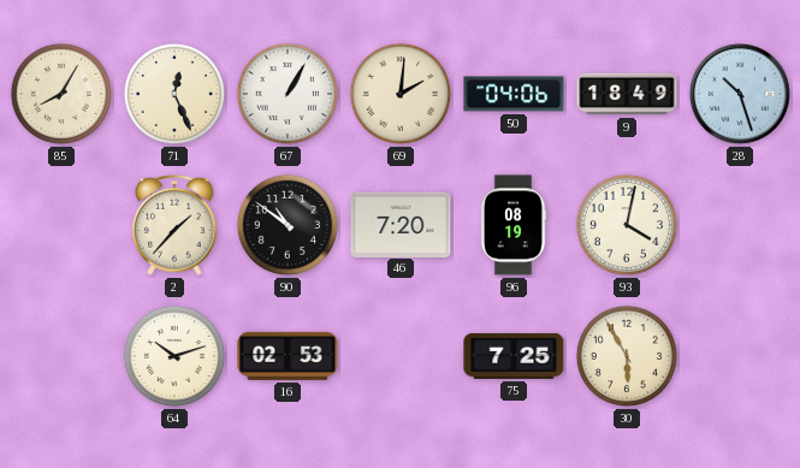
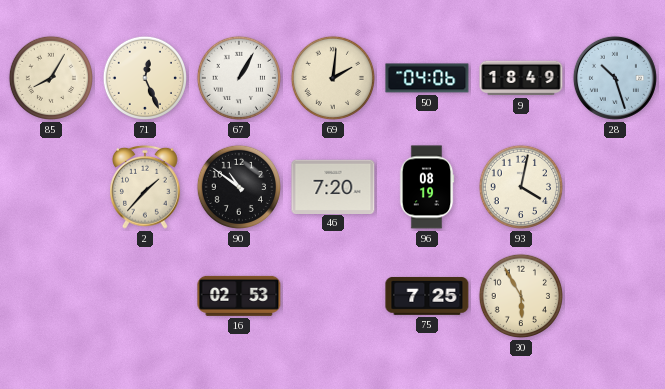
64: 10:12 -> none
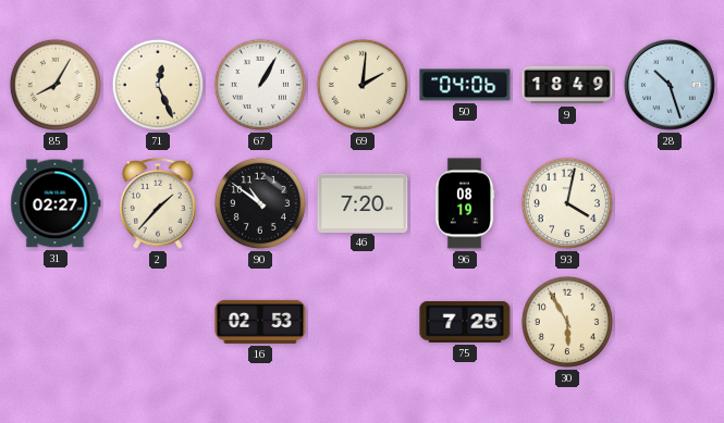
31: none -> 02:27
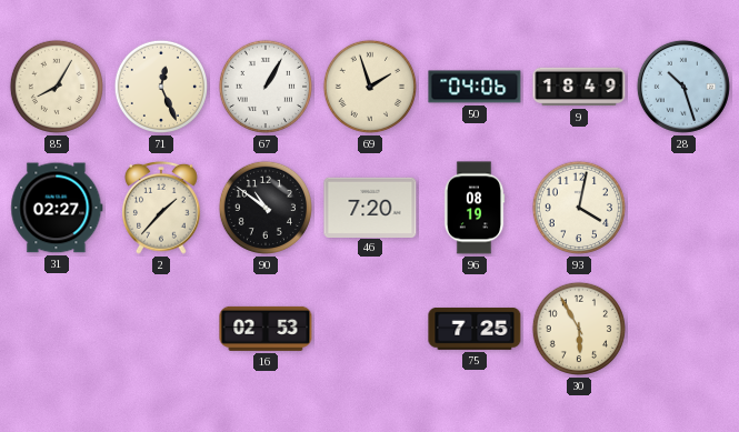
69: 2:01 -> 1:57
